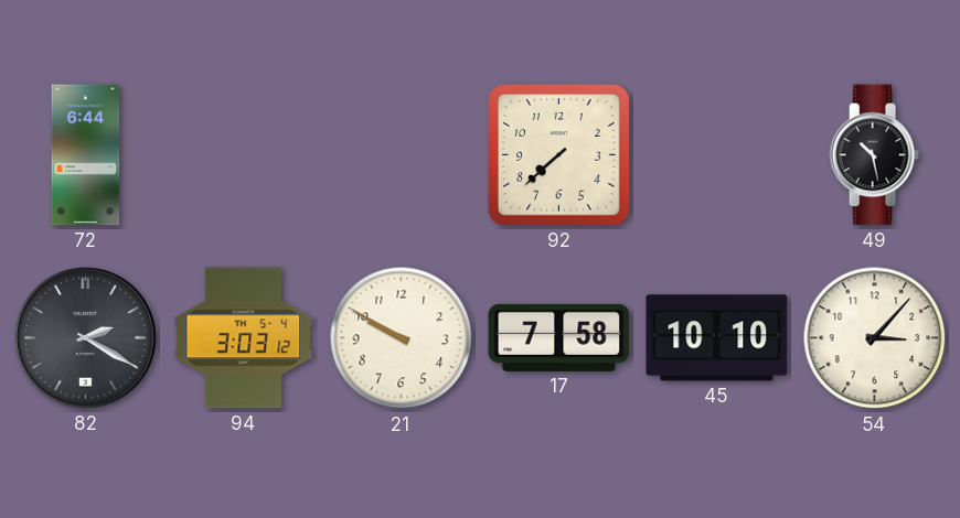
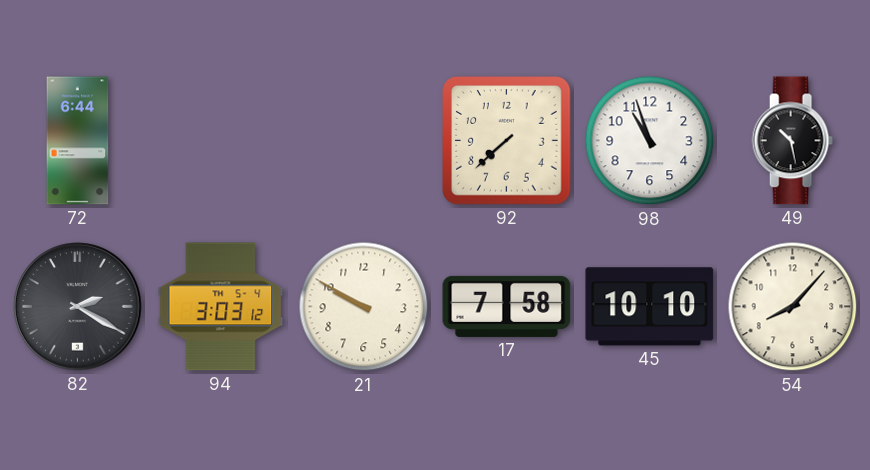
98: none -> 10:57
54: 3:07 -> 8:07
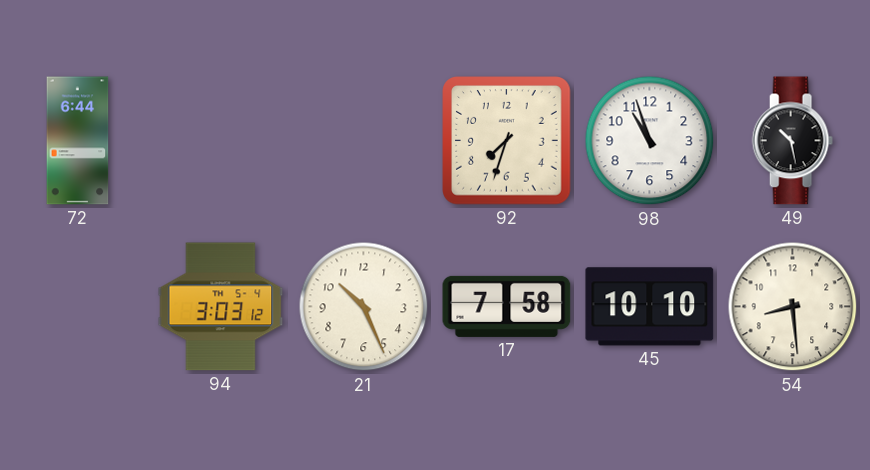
92: 7:38 -> 7:33
82: 2:20 -> none
21: 9:50 -> 10:26
54: 8:07 -> 8:29
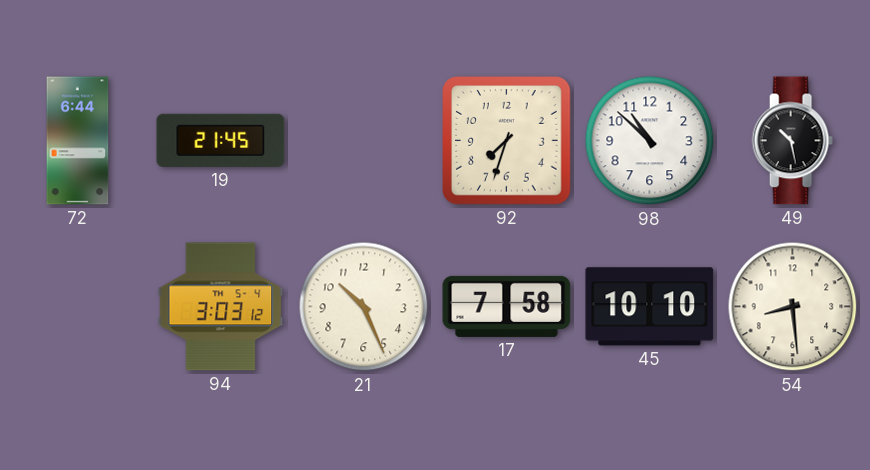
19: none -> 21:45
98: 10:57 -> 10:52
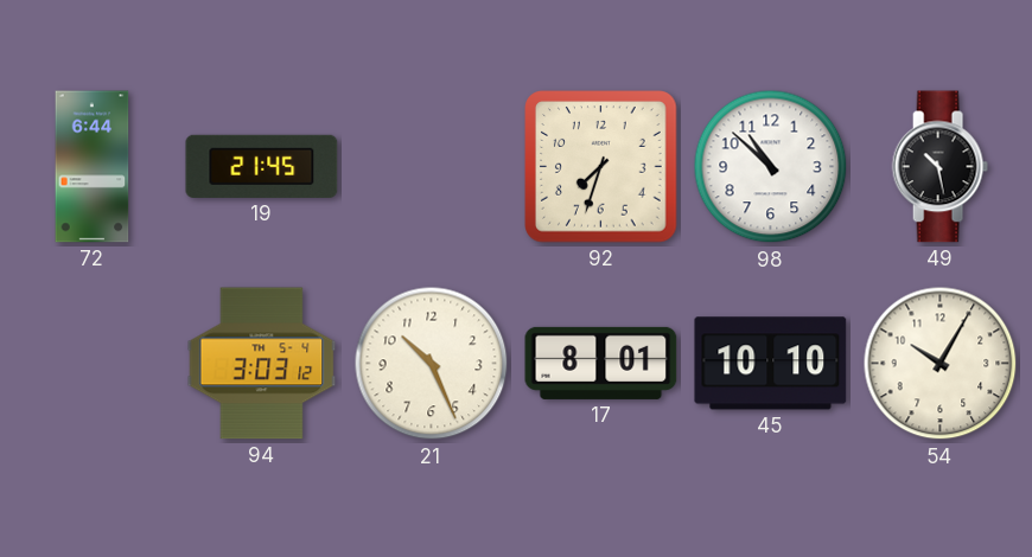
17: 7:58 -> 8:01
54: 8:29 -> 10:05
